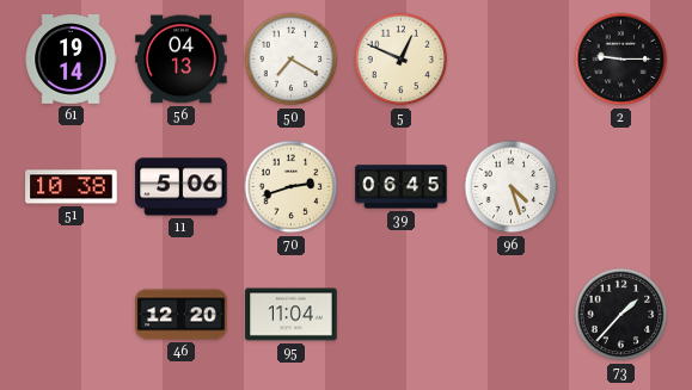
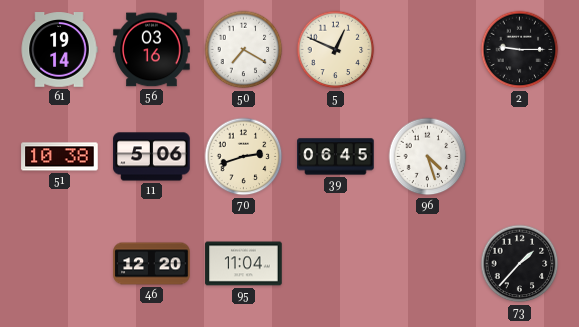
56: 04:13 -> 03:16
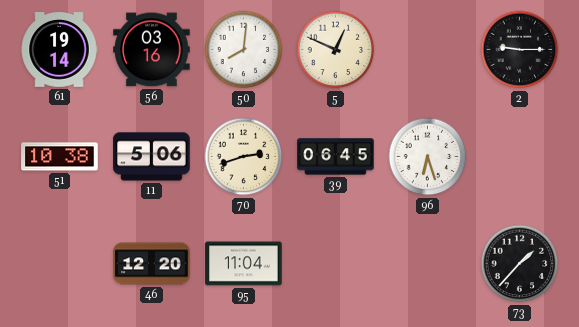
50: 7:20 -> 8:01
96: 4:27 -> 6:27
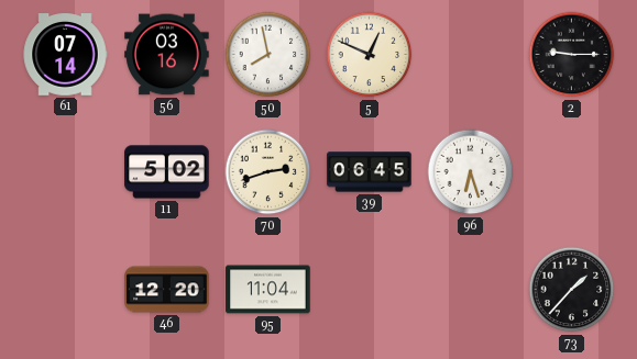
61: 19:14 -> 07:14
50: 8:01 -> 7:58
51: 10:38 -> none
11: 5:06 -> 5:02
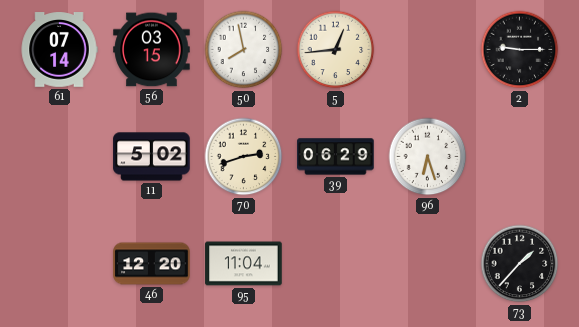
56: 03:16 -> 03:15
5: 12:49 -> 12:44
39: 06:45 -> 06:29
